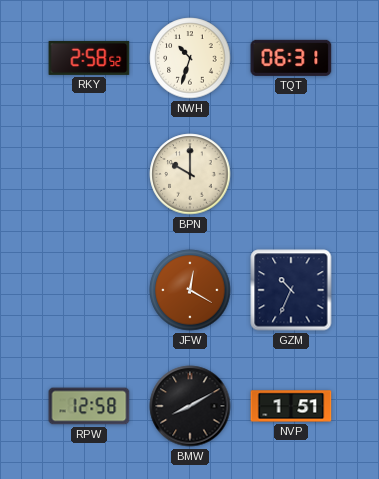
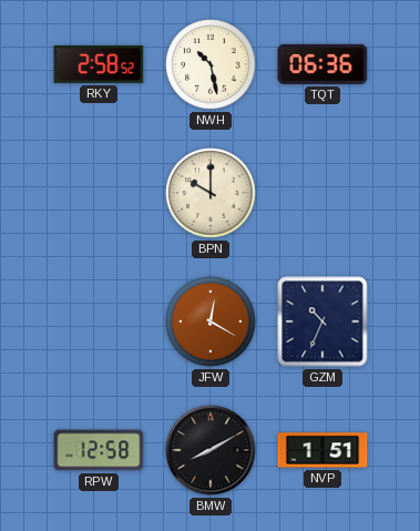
NWH: 10:33 -> 10:28
TQT: 06:31 -> 06:36
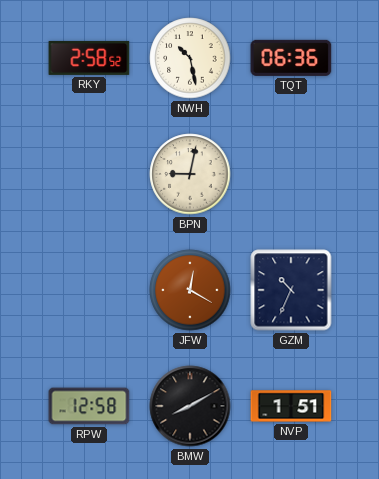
BPN: 10:00 -> 9:02
